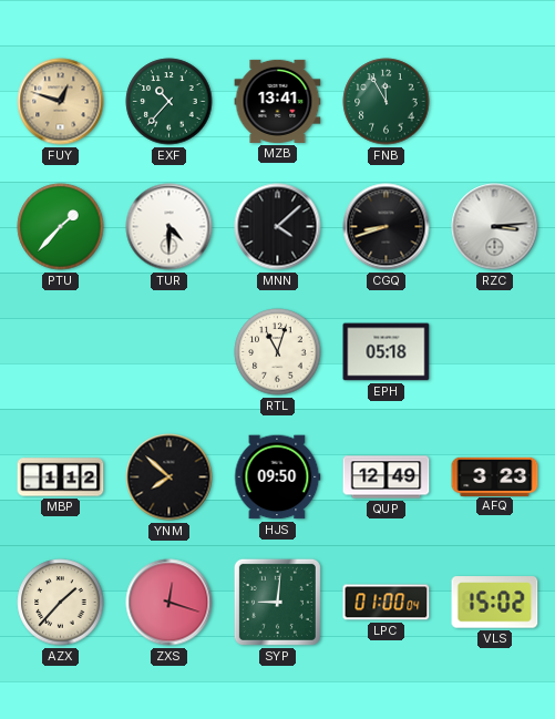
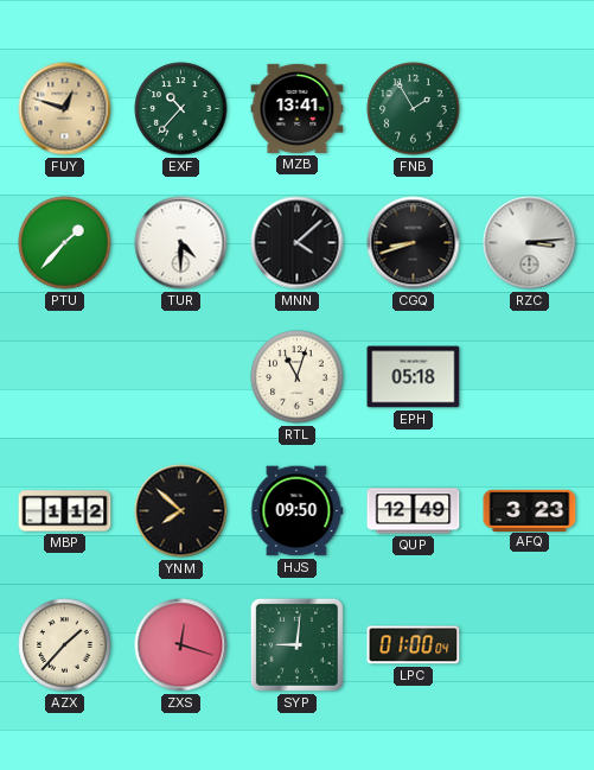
FNB: 11:55 -> 1:55
VLS: 15:02 -> none
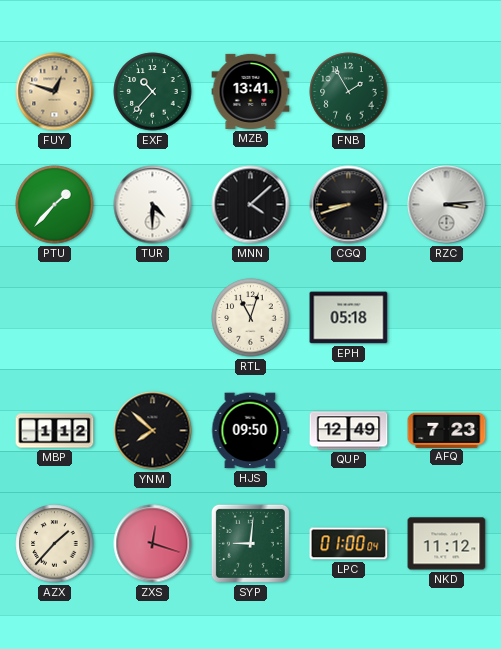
AFQ: 3:23 -> 7:23
NKD: none -> 11:12
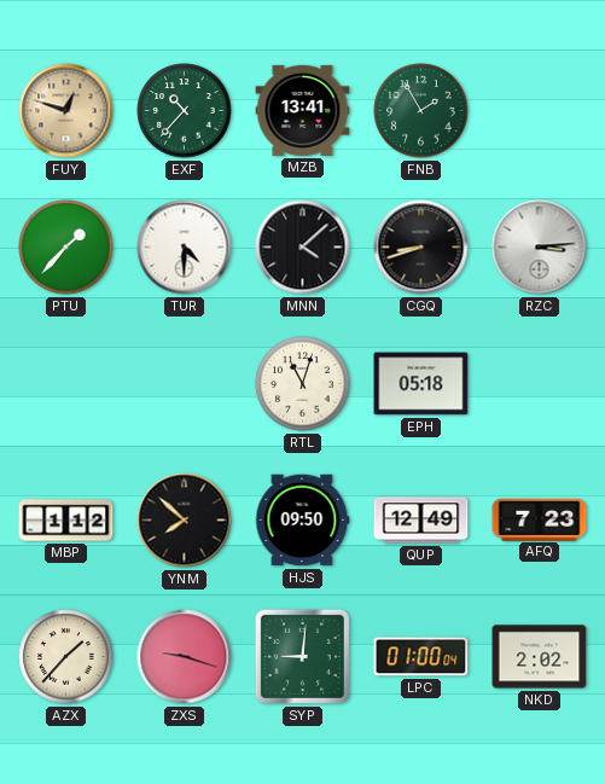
ZXS: 12:18 -> 9:18
NKD: 11:12 -> 2:02
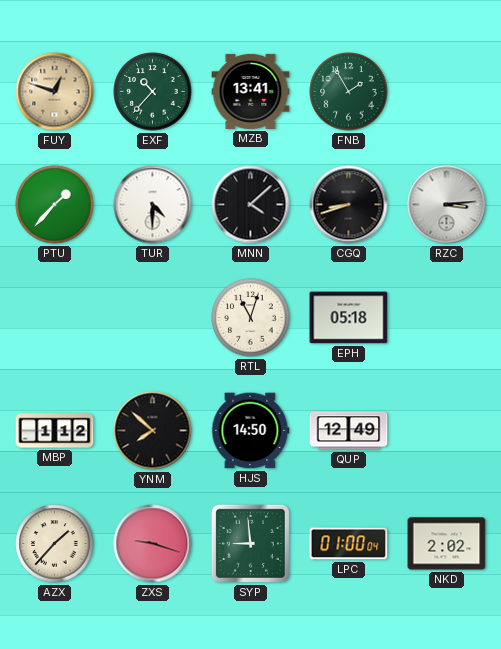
HJS: 09:50 -> 14:50
AFQ: 7:23 -> none
SYP: 9:01 -> 8:59
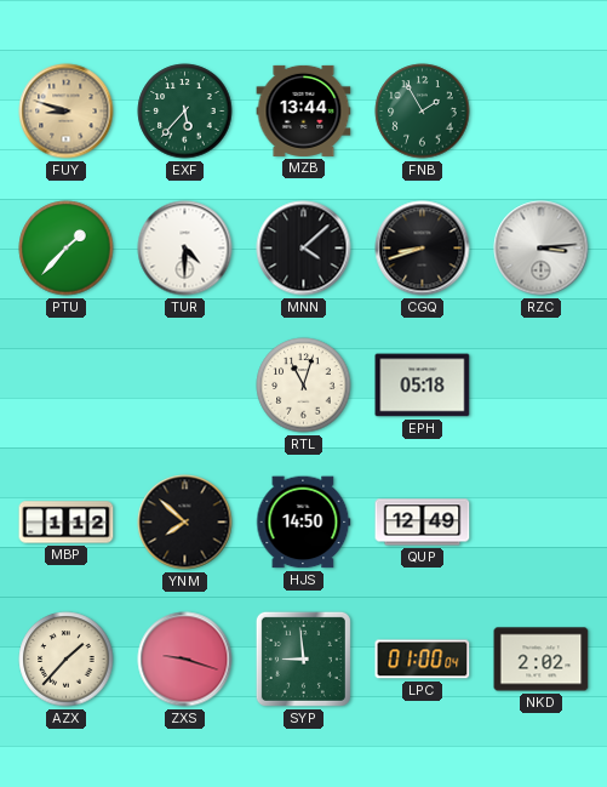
FUY: 12:48 -> 8:48
EXF: 10:37 -> 5:37
MZB: 13:41 -> 13:44
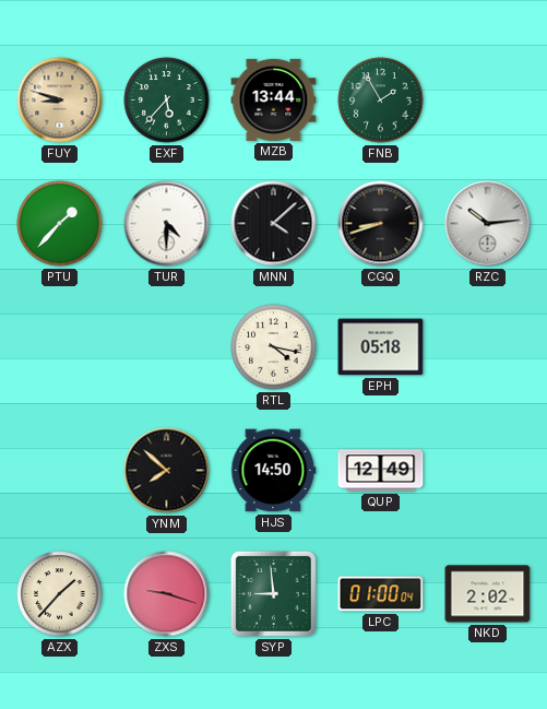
RZC: 3:14 -> 10:14
RTL: 11:03 -> 4:17
MBP: 1:12 -> none
